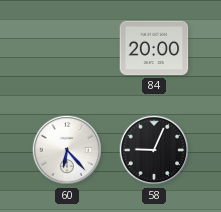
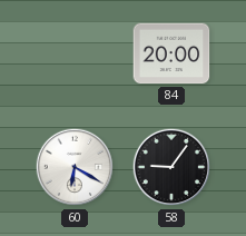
60: 6:23 -> 6:20
58: 9:04 -> 9:06
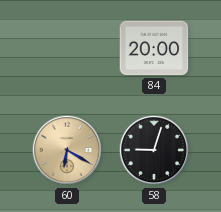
60 dial: white -> champagne
58: 9:06 -> 9:03
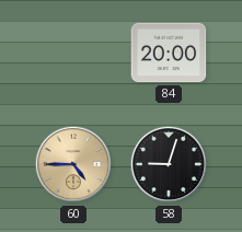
60: 6:20 -> 4:45
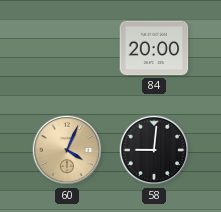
60: 4:45 -> 4:04
58: 9:03 -> 9:01
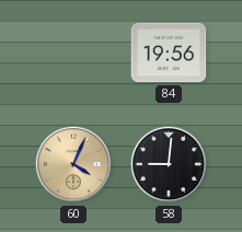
84: 20:00 -> 19:56
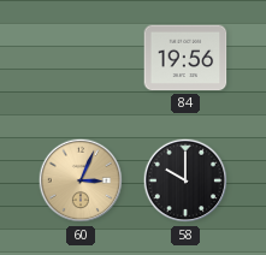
60: 4:04 -> 3:04
58: 9:01 -> 10:00
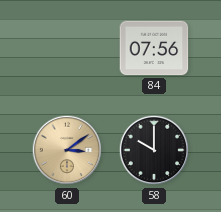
84: 19:56 -> 07:56
60: 3:04 -> 3:09
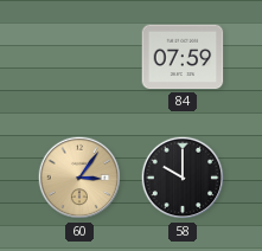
84: 07:56 -> 07:59
60: 3:09 -> 3:06
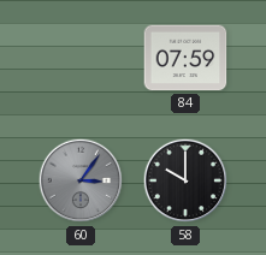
60 dial: champagne -> grey
